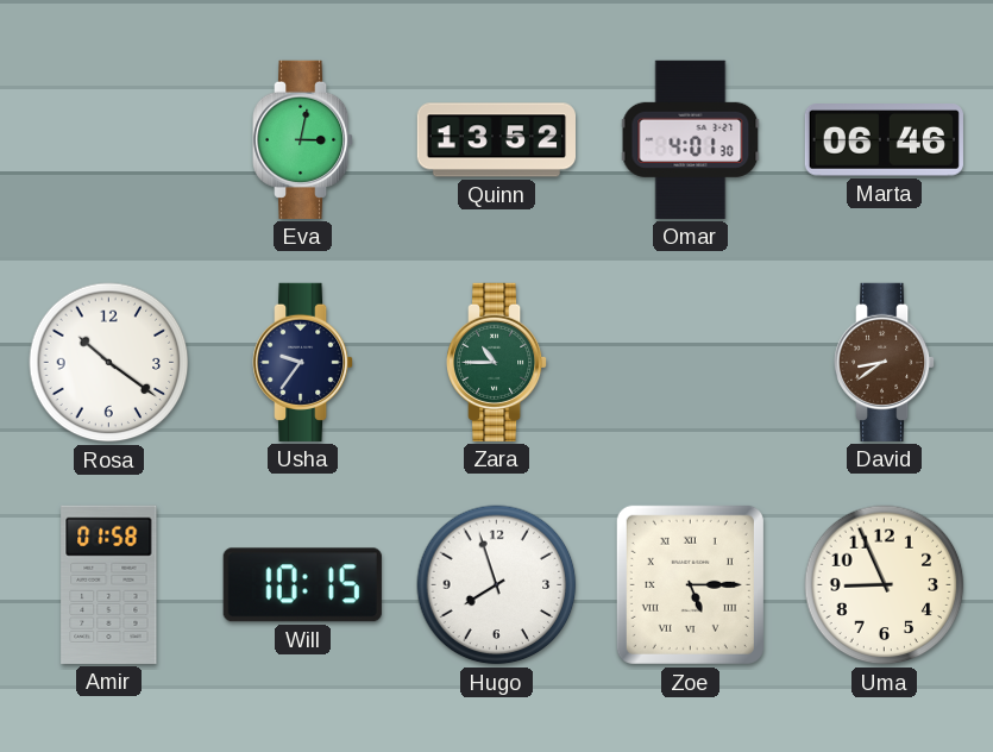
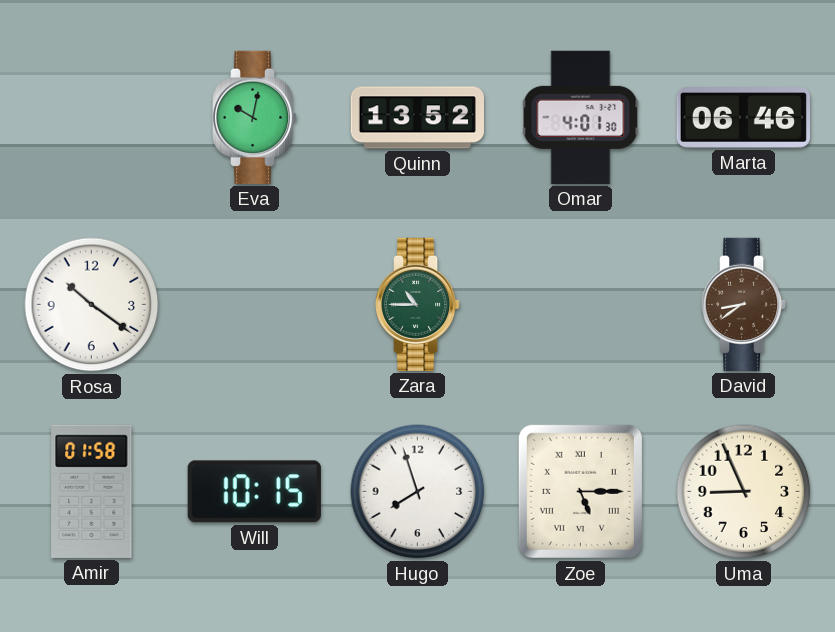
Eva: 3:02 -> 10:02
Usha: 9:36 -> none
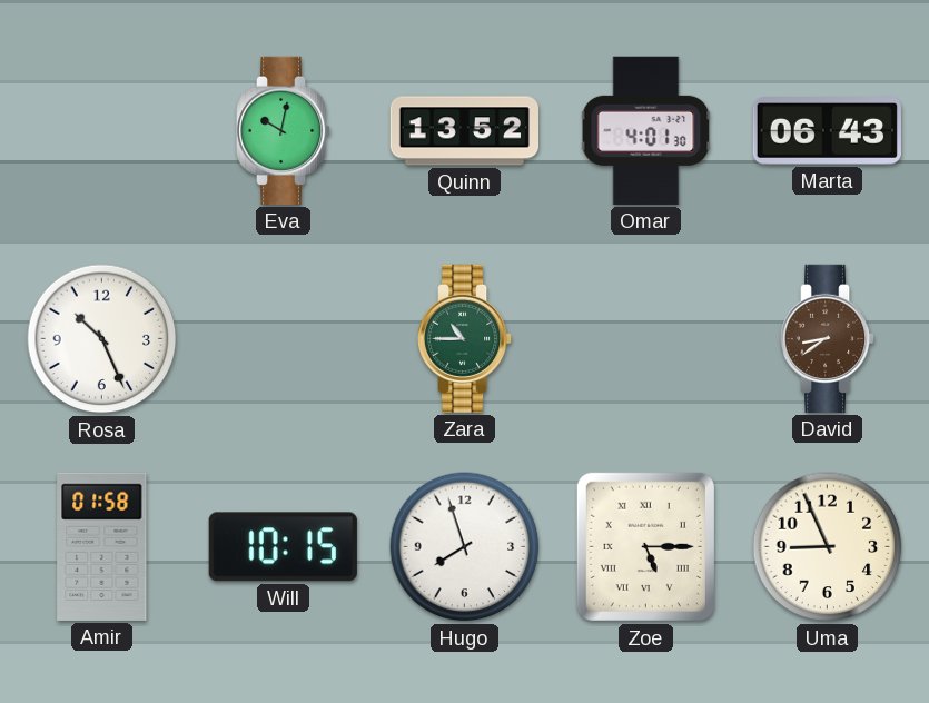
Marta: 06:46 -> 06:43
Rosa: 10:21 -> 10:26
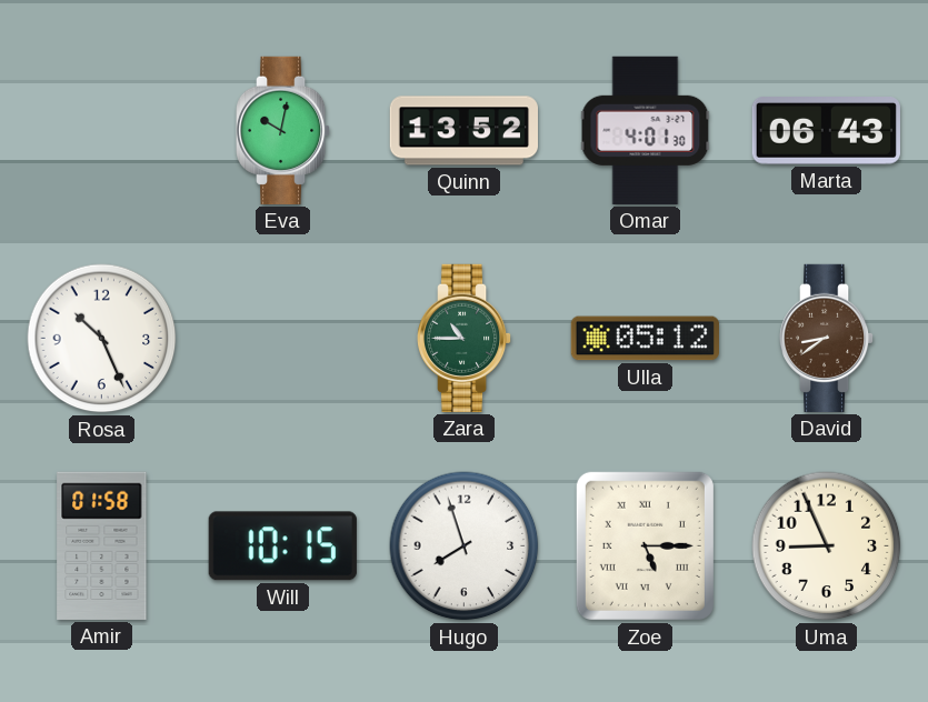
Ulla: none -> 05:12
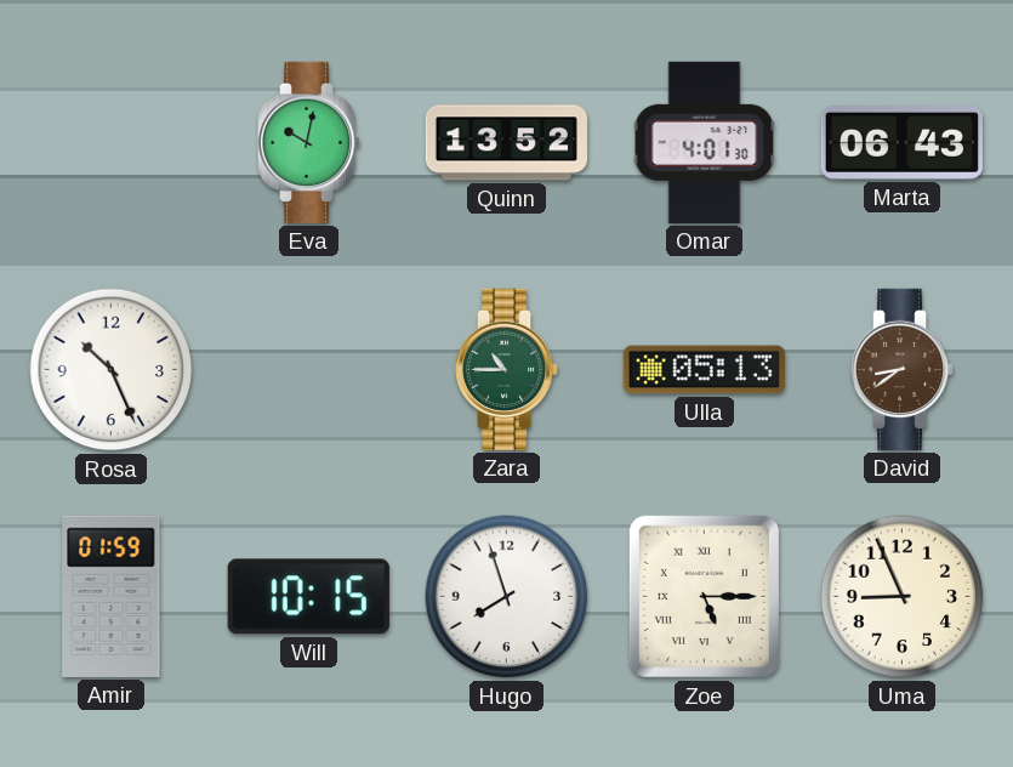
Ulla: 05:12 -> 05:13
Amir: 01:58 -> 01:59
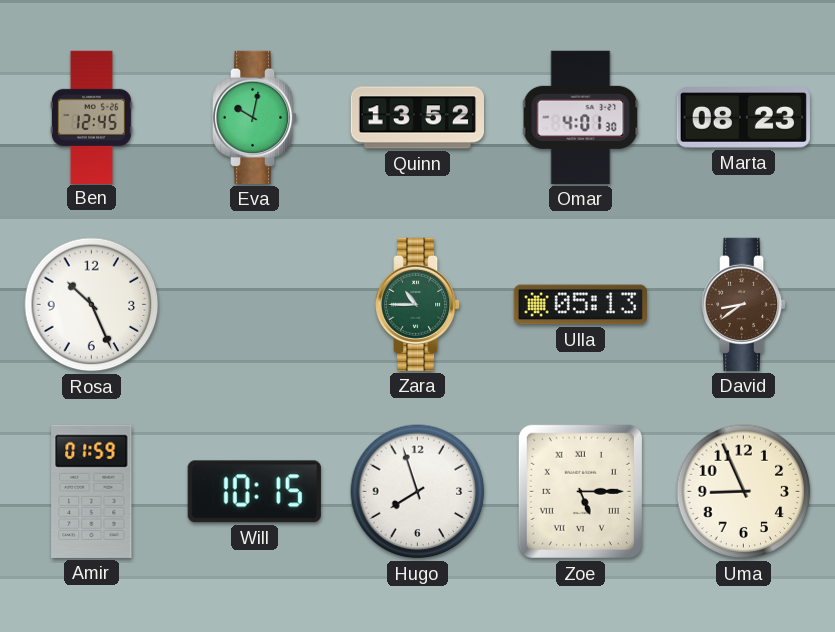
Ben: none -> 12:45
Marta: 06:43 -> 08:23
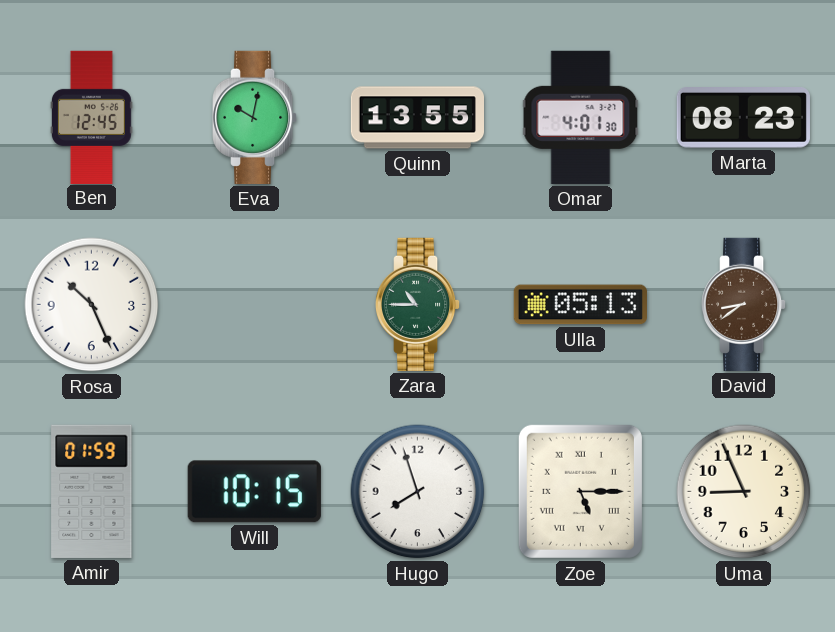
Quinn: 13:52 -> 13:55
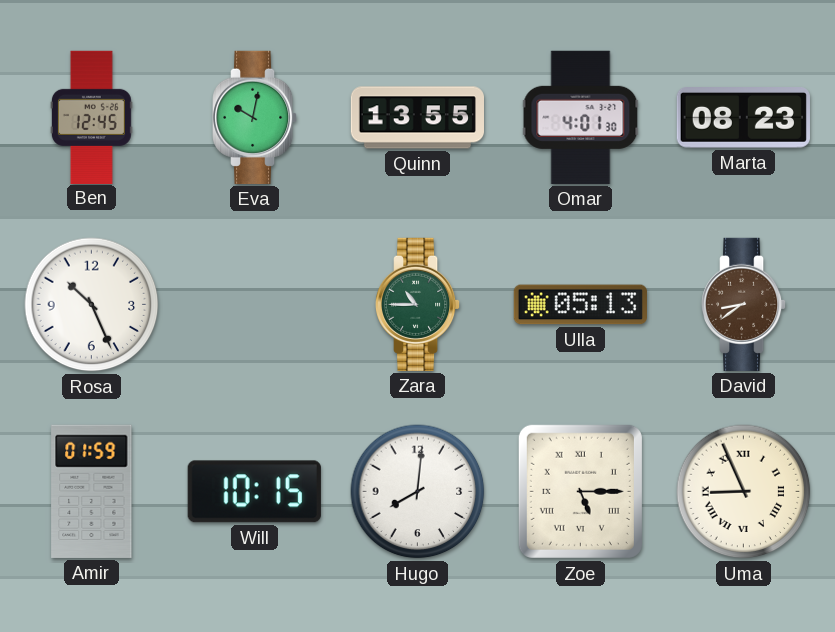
Hugo: 7:57 -> 8:01
Uma numerals: Arabic -> Roman
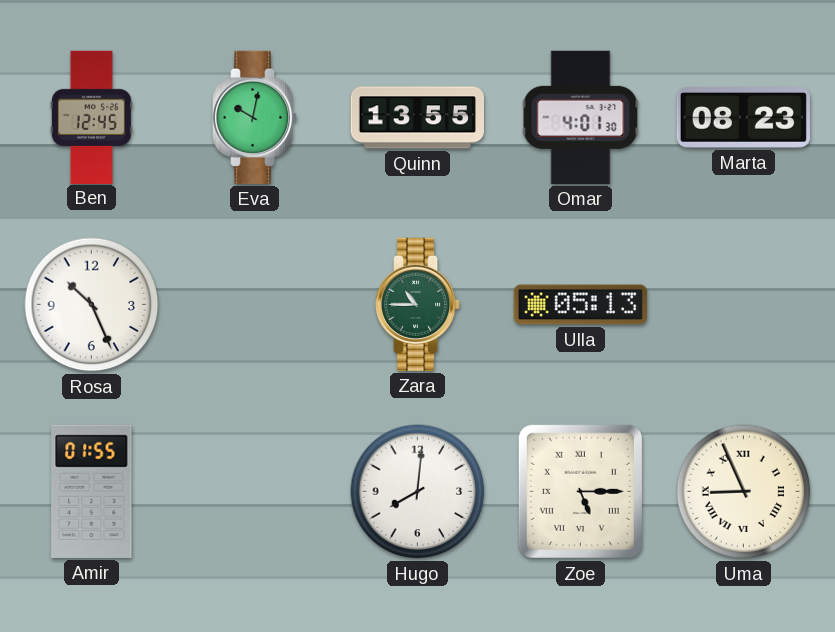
David: 8:39 -> none
Amir: 01:59 -> 01:55
Will: 10:15 -> none
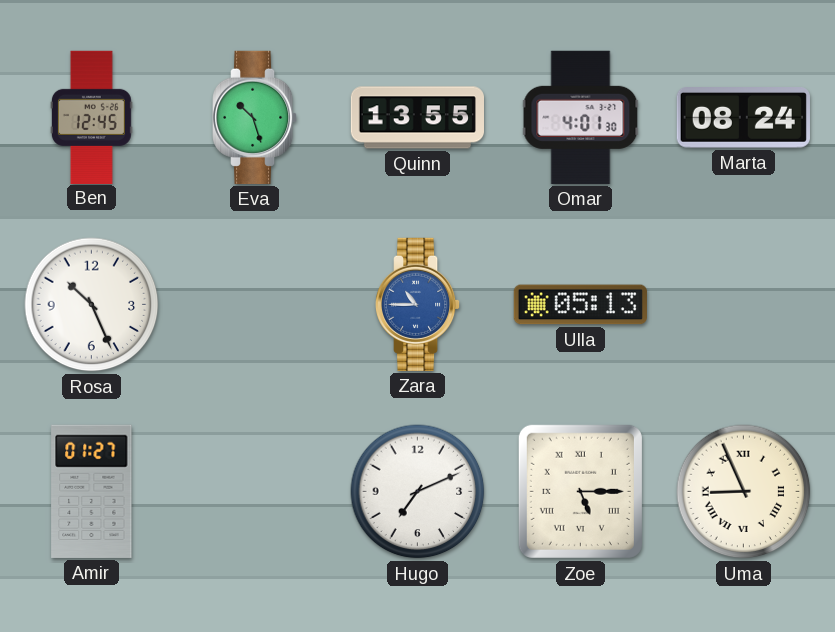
Eva: 10:02 -> 10:27
Marta: 08:23 -> 08:24
Zara dial: green -> blue
Amir: 01:55 -> 01:27
Hugo: 8:01 -> 7:11
